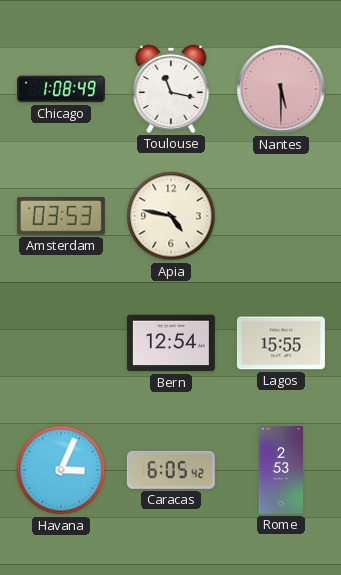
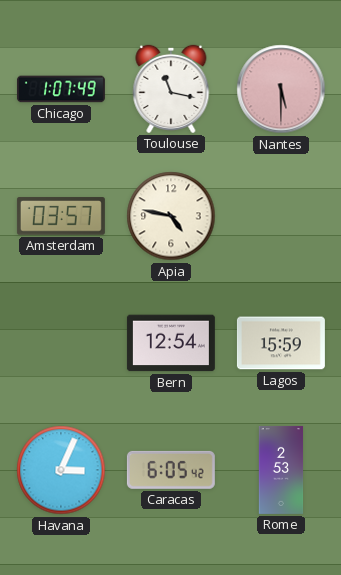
Chicago: 1:08 -> 1:07
Amsterdam: 03:53 -> 03:57
Lagos: 15:55 -> 15:59
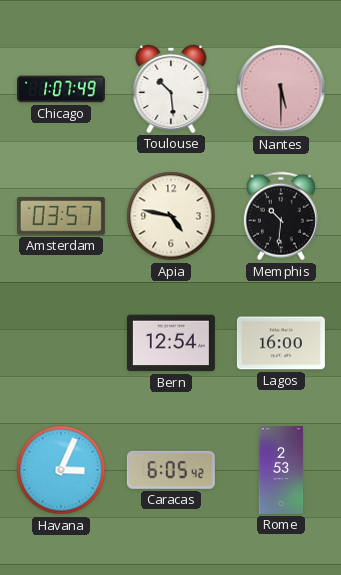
Toulouse: 11:17 -> 10:29
Memphis: none -> 10:31
Lagos: 15:59 -> 16:00
